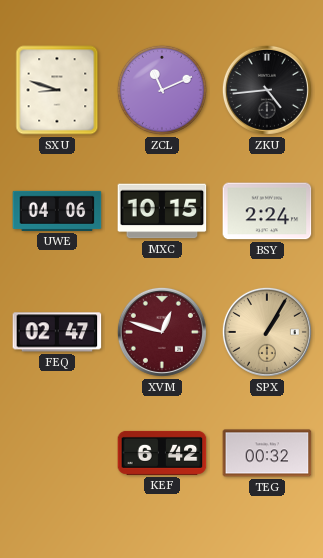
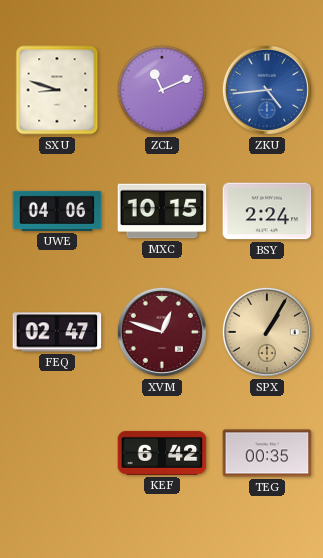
ZKU dial: black -> blue
TEG: 00:32 -> 00:35
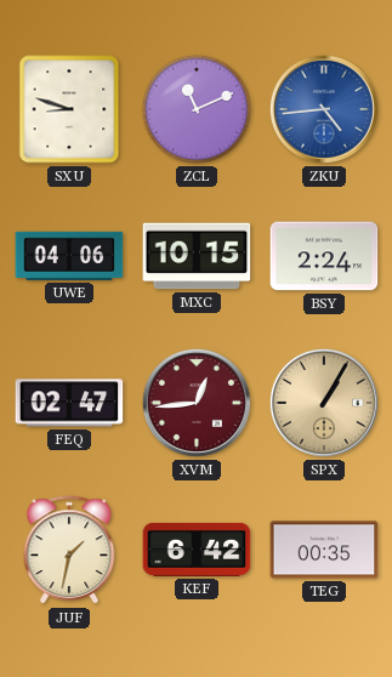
XVM: 12:48 -> 12:44
JUF: none -> 1:32
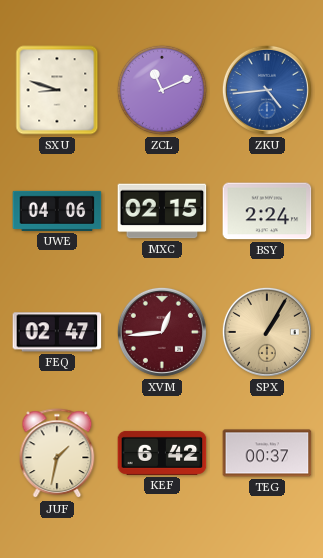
MXC: 10:15 -> 02:15
TEG: 00:35 -> 00:37
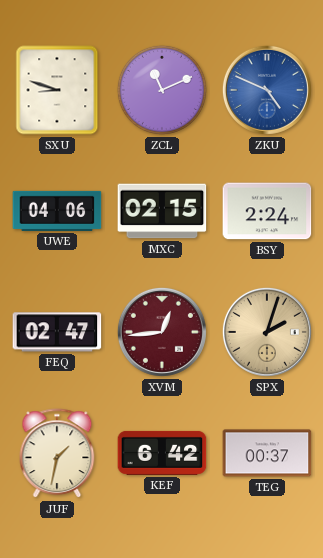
ZKU: 4:44 -> 4:49
SPX: 1:05 -> 2:03
